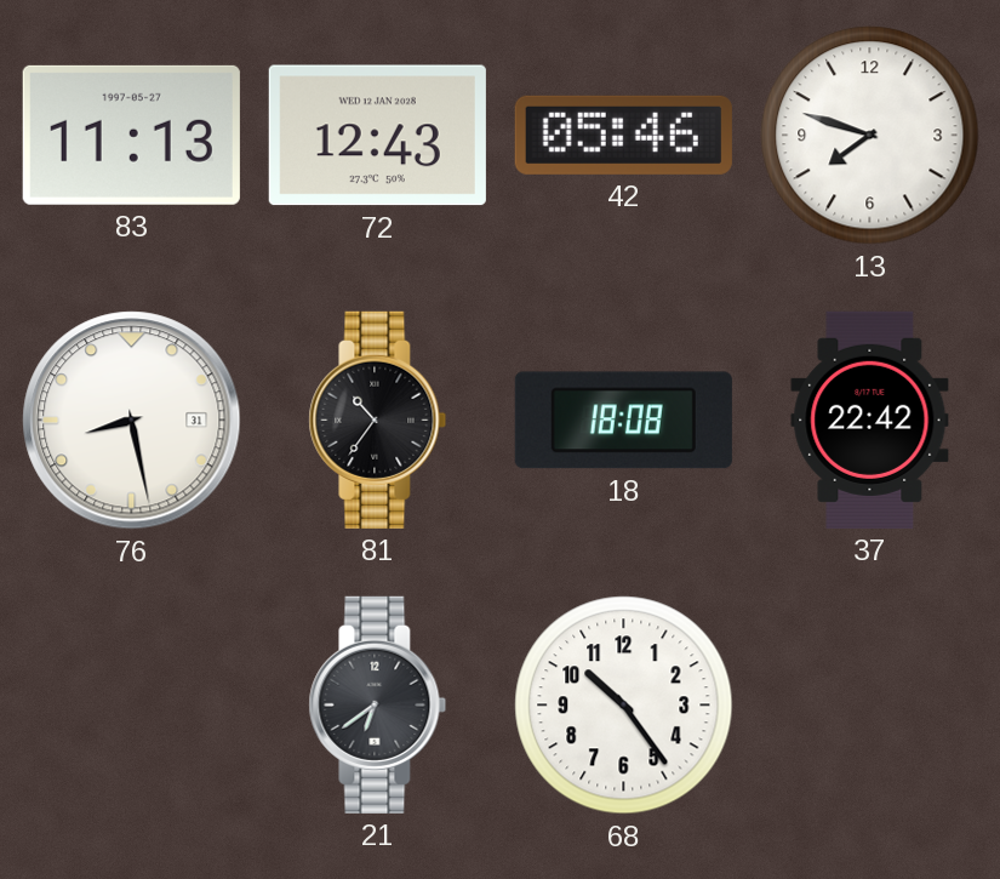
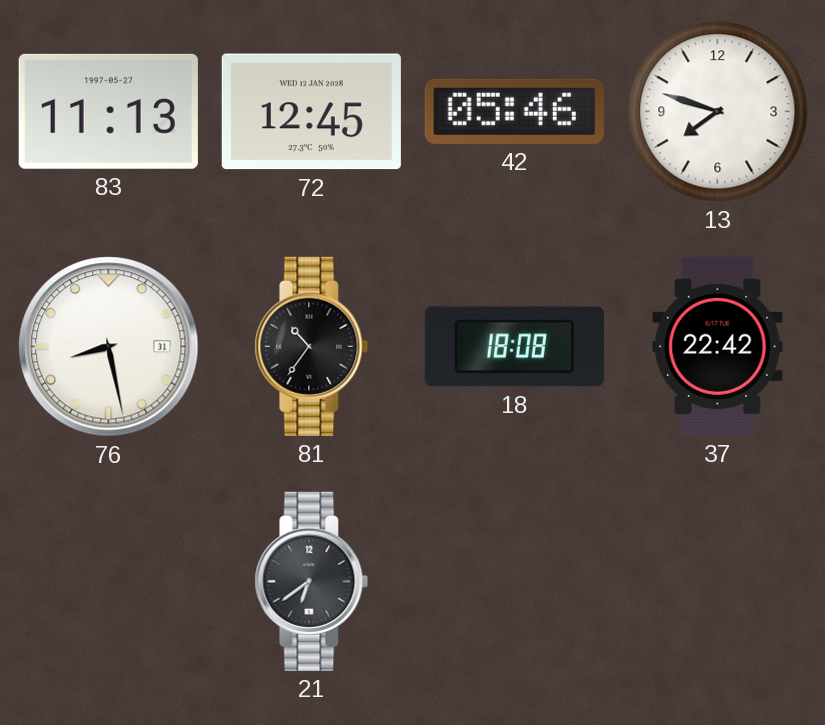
72: 12:43 -> 12:45
68: 10:24 -> none
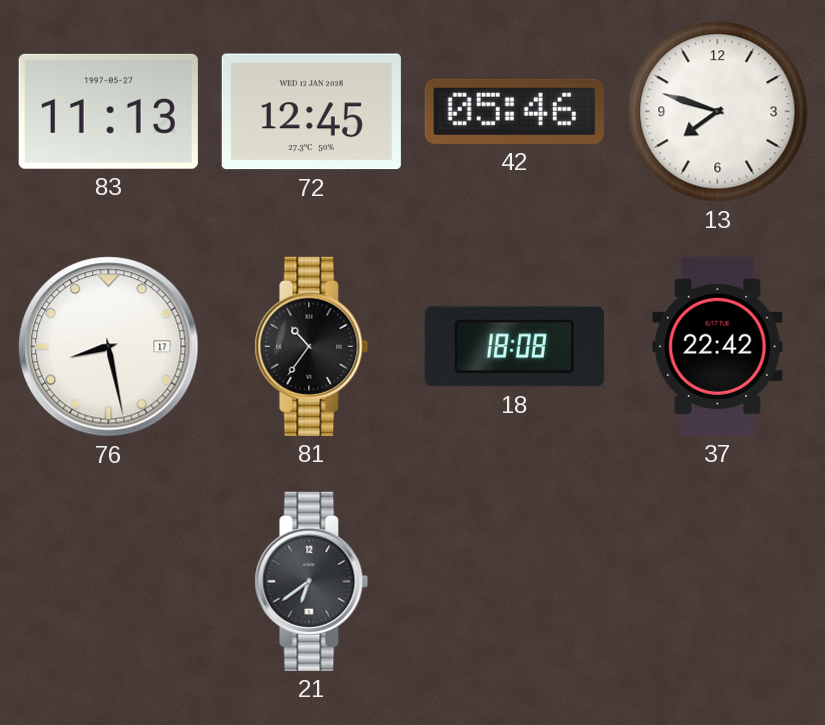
76 date: 31 -> 17
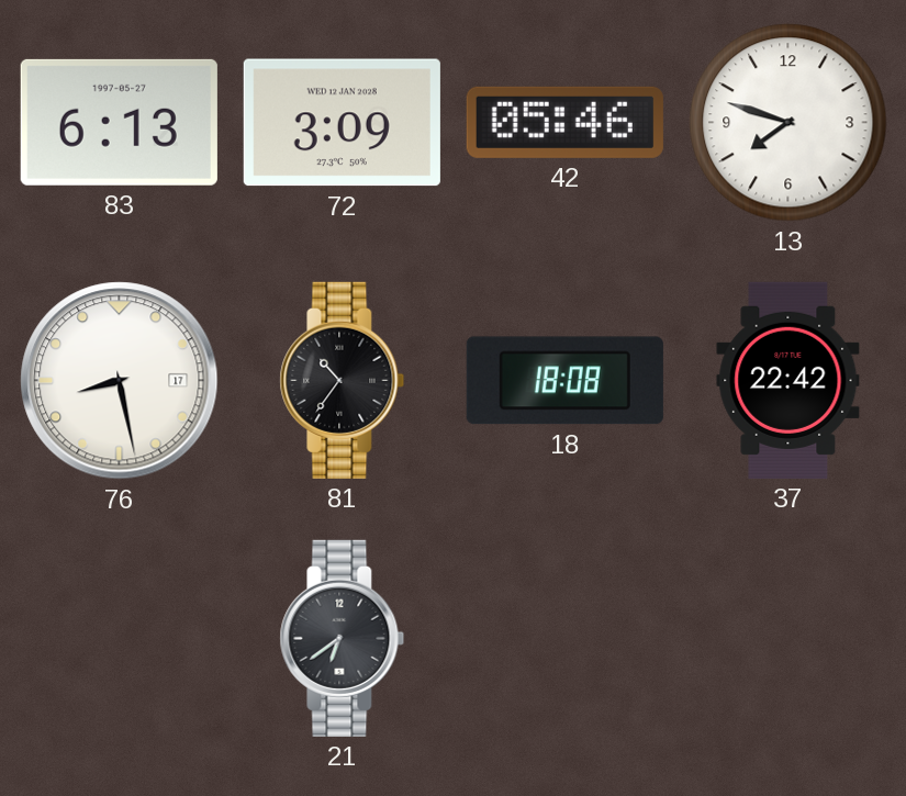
83: 11:13 -> 6:13
72: 12:45 -> 3:09
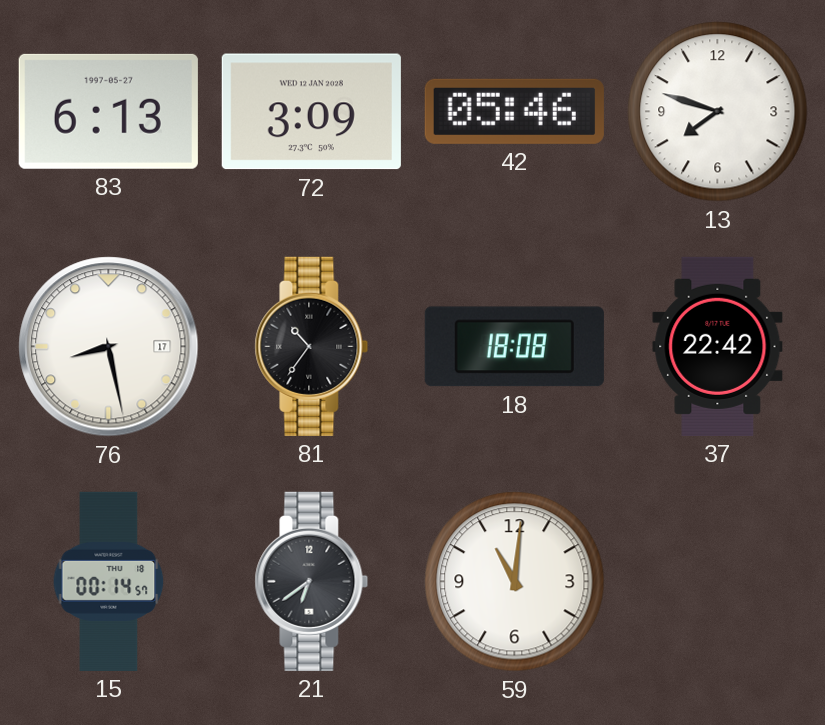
15: none -> 00:14
59: none -> 11:01
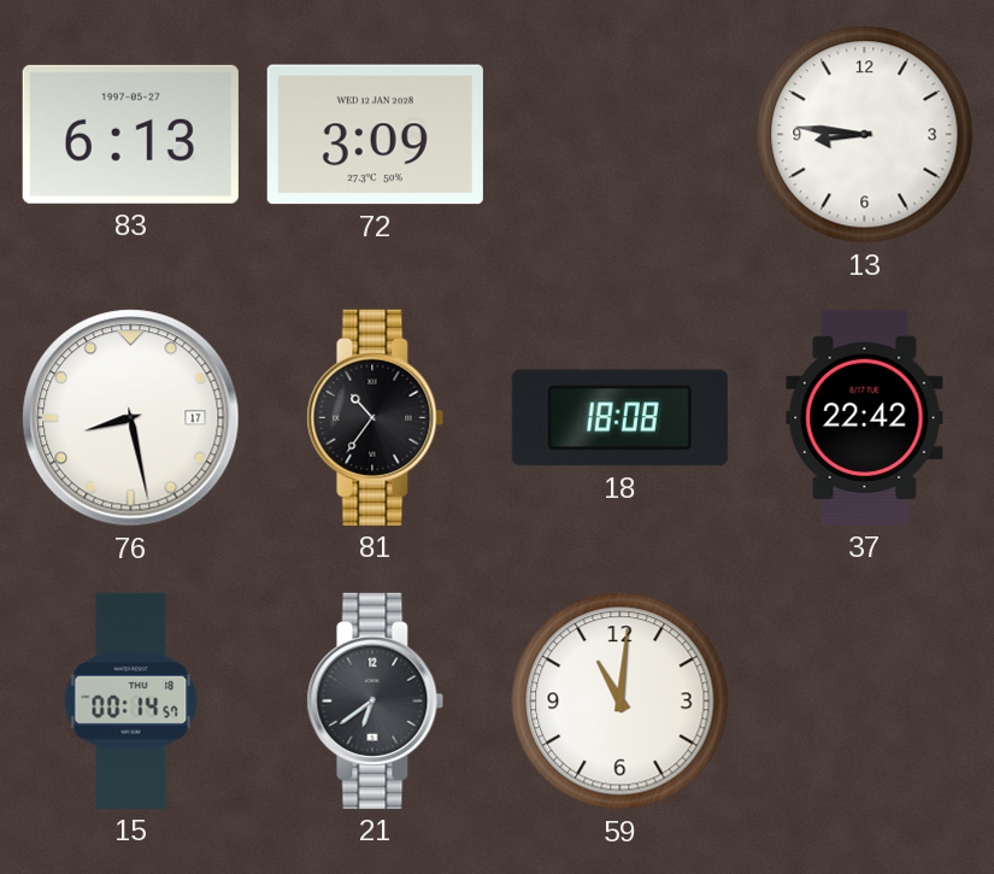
42: 05:46 -> none
13: 7:48 -> 8:46
